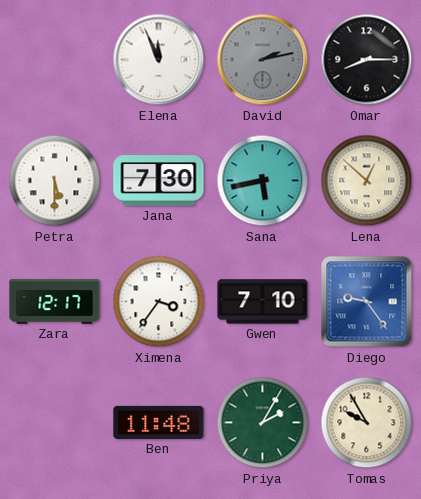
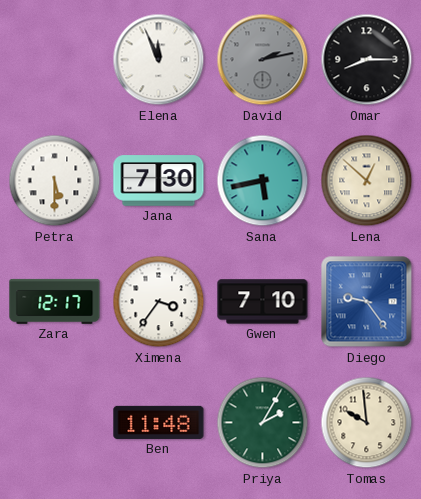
Tomas: 9:55 -> 9:59
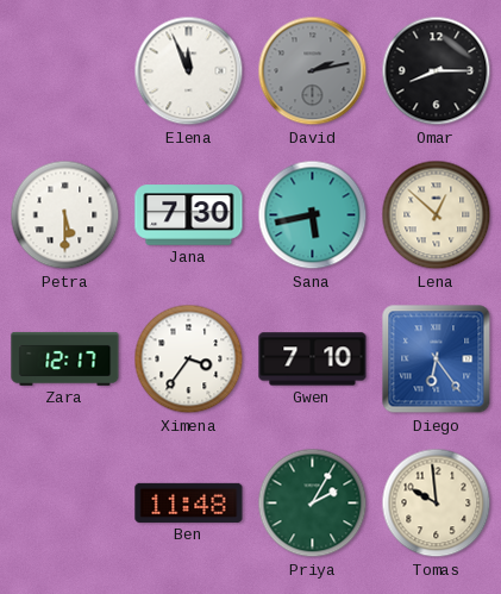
Diego: 9:24 -> 6:24
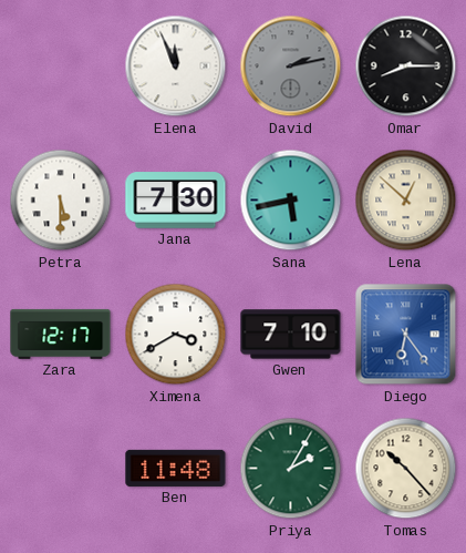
Ximena: 3:36 -> 3:40
Tomas: 9:59 -> 10:23
